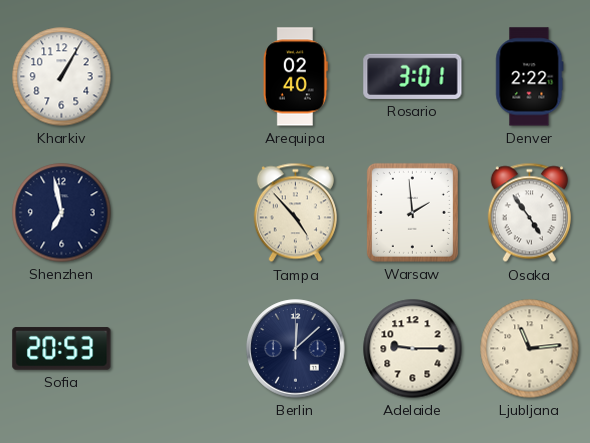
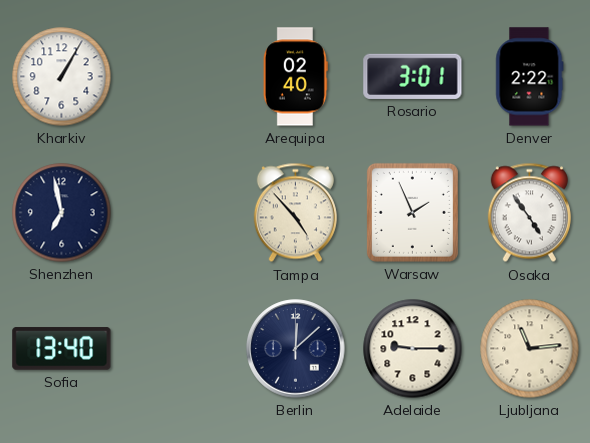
Warsaw: 1:59 -> 1:56
Sofia: 20:53 -> 13:40
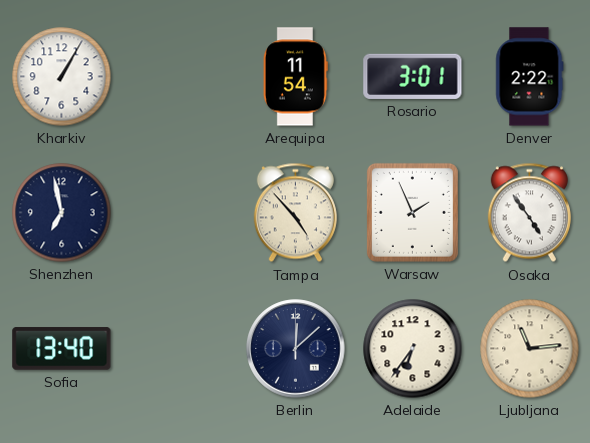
Arequipa: 02:40 -> 11:54
Adelaide: 9:15 -> 6:36
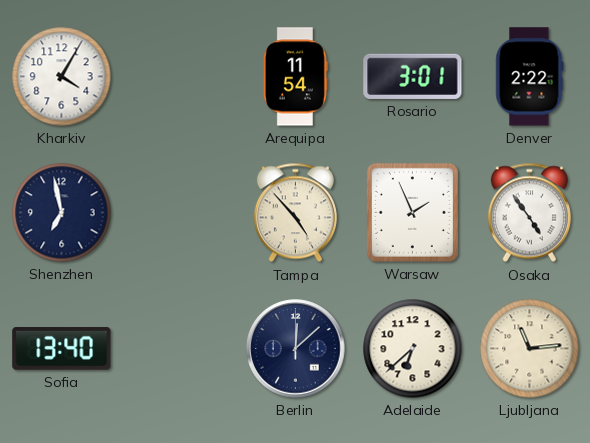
Kharkiv: 1:05 -> 4:05
Adelaide: 6:36 -> 6:38
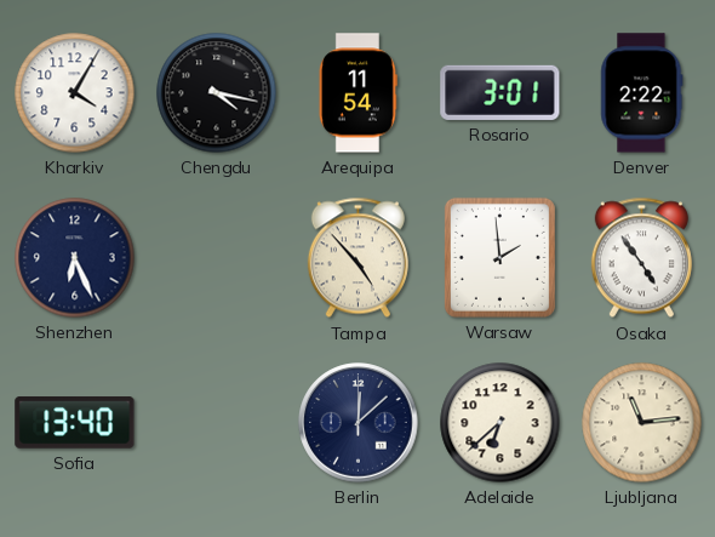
Chengdu: none -> 4:17
Shenzhen: 6:58 -> 6:26
Warsaw: 1:56 -> 1:59
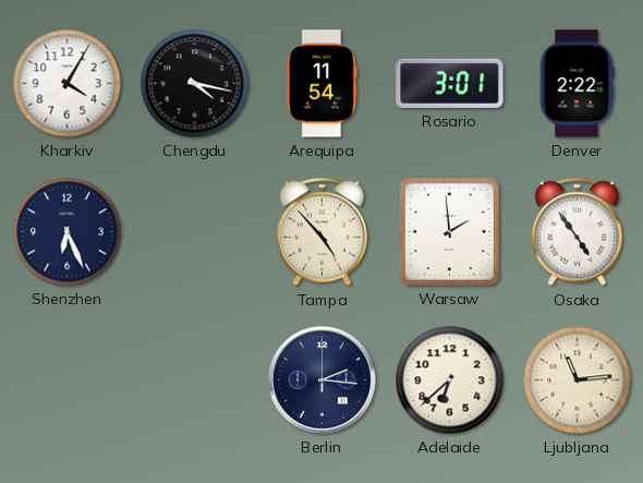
Sofia: 13:40 -> none
Berlin: 12:08 -> 2:16
